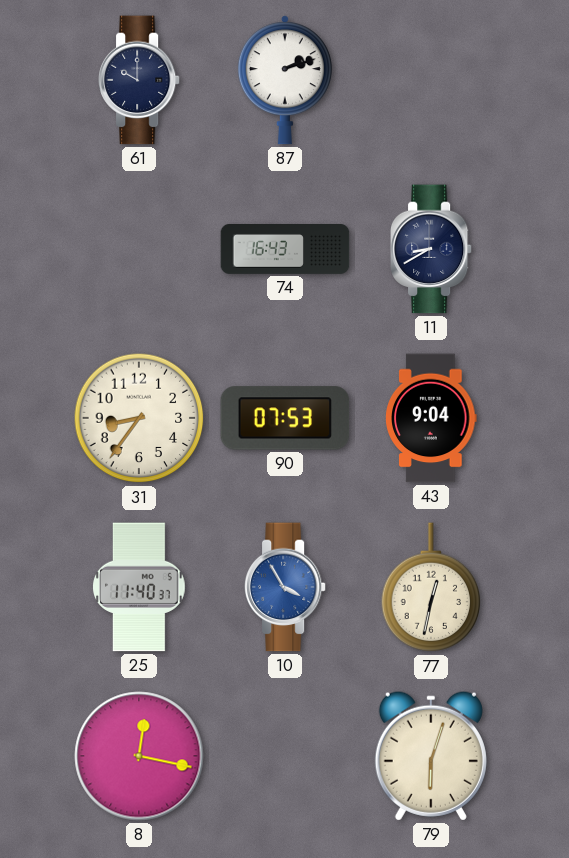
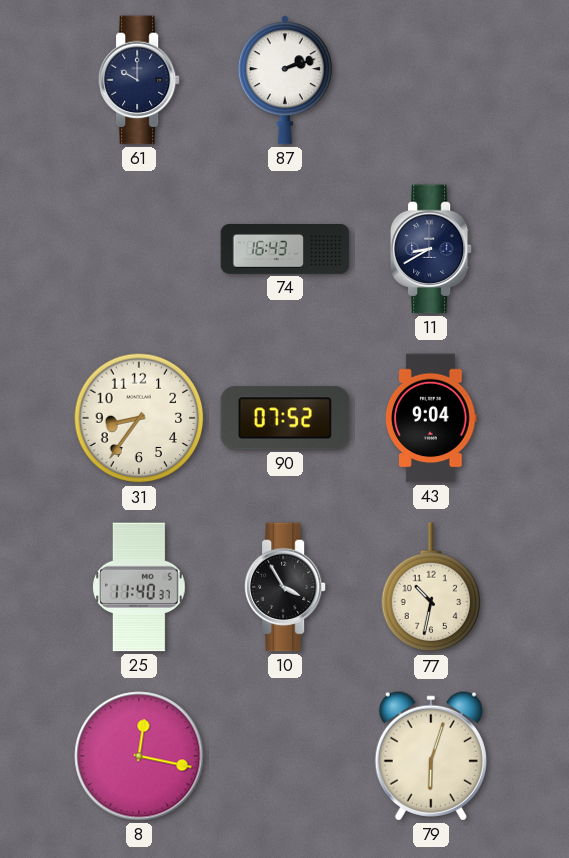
90: 07:53 -> 07:52
10 dial: blue -> black
77: 12:32 -> 10:32
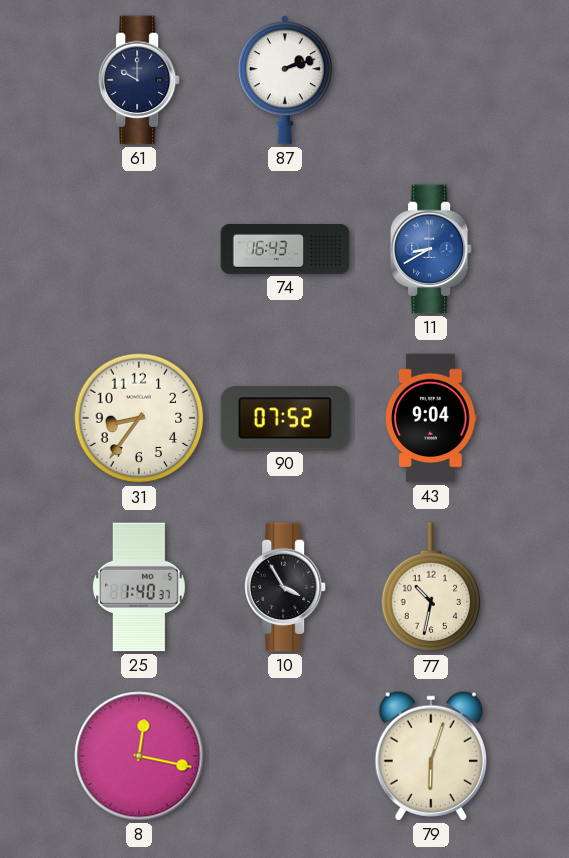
11 dial: navy -> blue
25: 11:40 -> 1:40
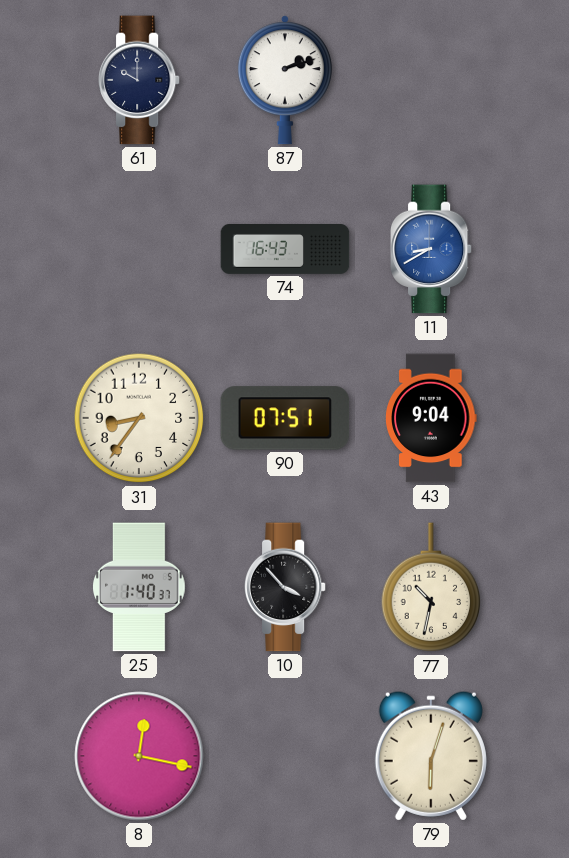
90: 07:52 -> 07:51
10: 3:55 -> 3:53
